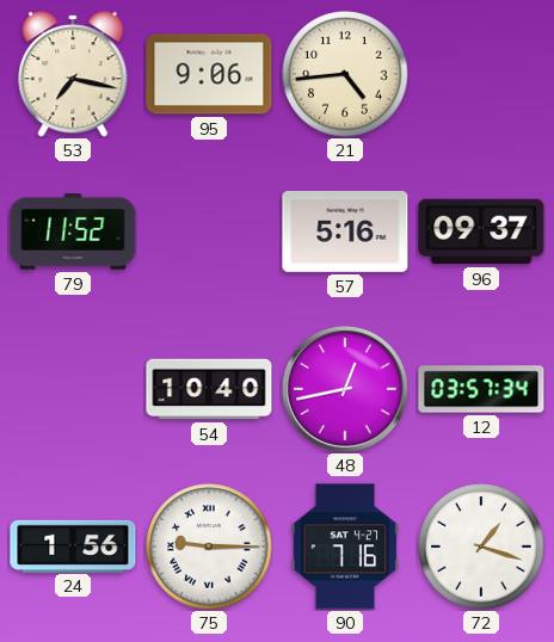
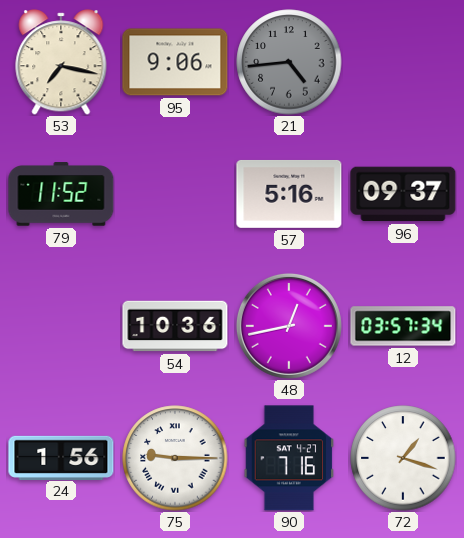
21 dial: cream -> grey
54: 10:40 -> 10:36
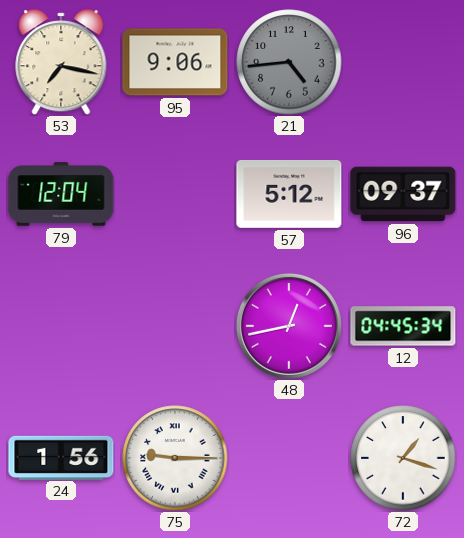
79: 11:52 -> 12:04
57: 5:16 -> 5:12
54: 10:36 -> none
12: 03:57 -> 04:45
90: 7:16 -> none
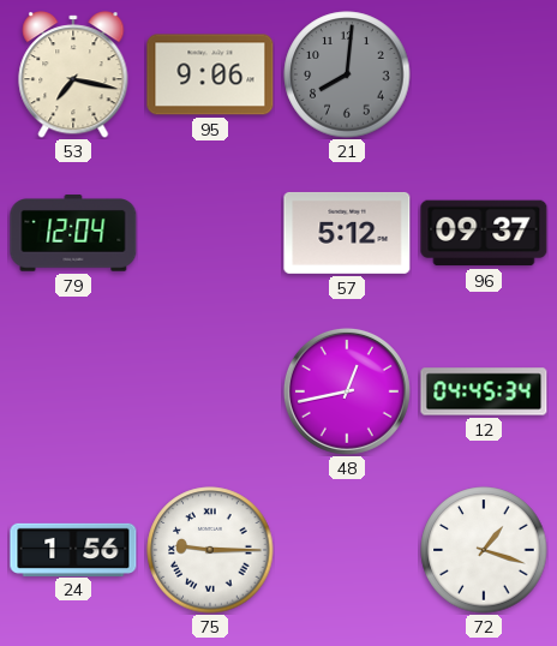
21: 4:44 -> 8:01
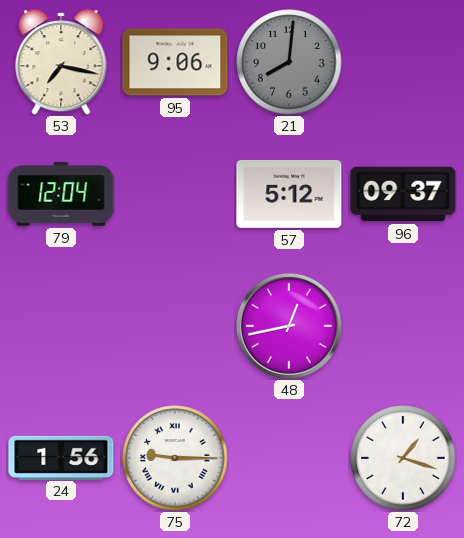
12: 04:45 -> none
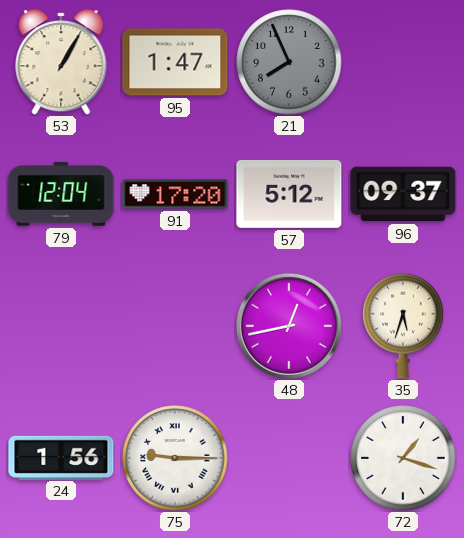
53: 7:17 -> 1:05
95: 9:06 -> 1:47
21: 8:01 -> 7:56
91: none -> 17:20
35: none -> 5:33
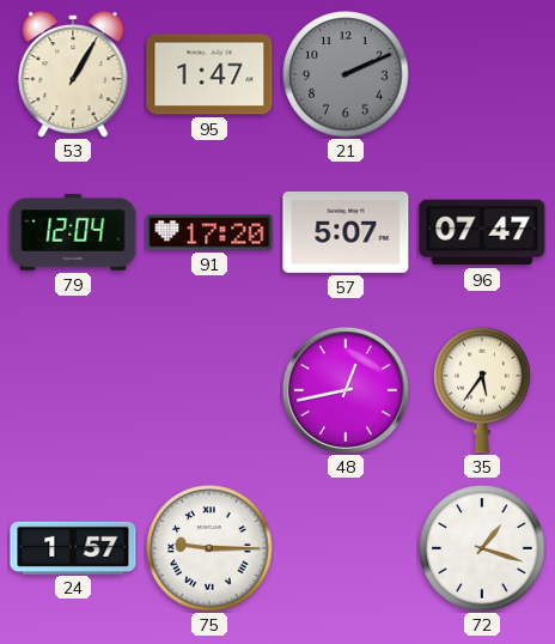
21: 7:56 -> 2:11
57: 5:12 -> 5:07
96: 09:37 -> 07:47
35: 5:33 -> 5:36
24: 1:56 -> 1:57
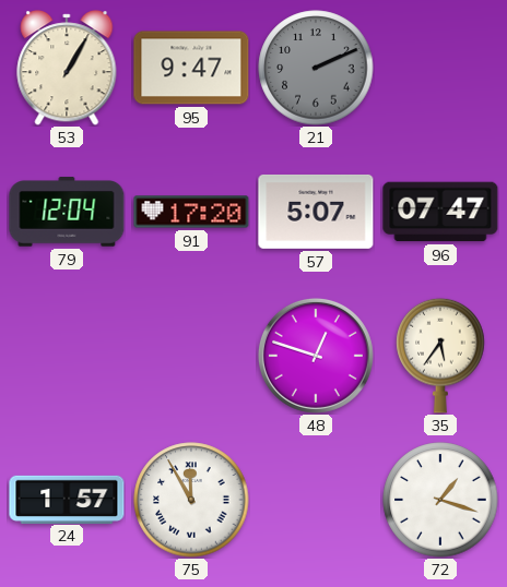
95: 1:47 -> 9:47
48: 12:43 -> 12:48
75: 9:15 -> 11:55
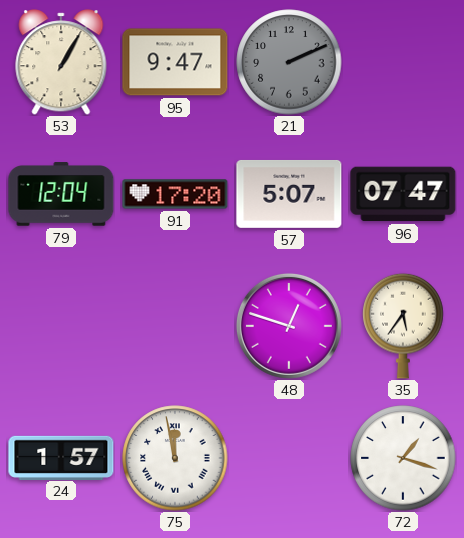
75: 11:55 -> 11:58
